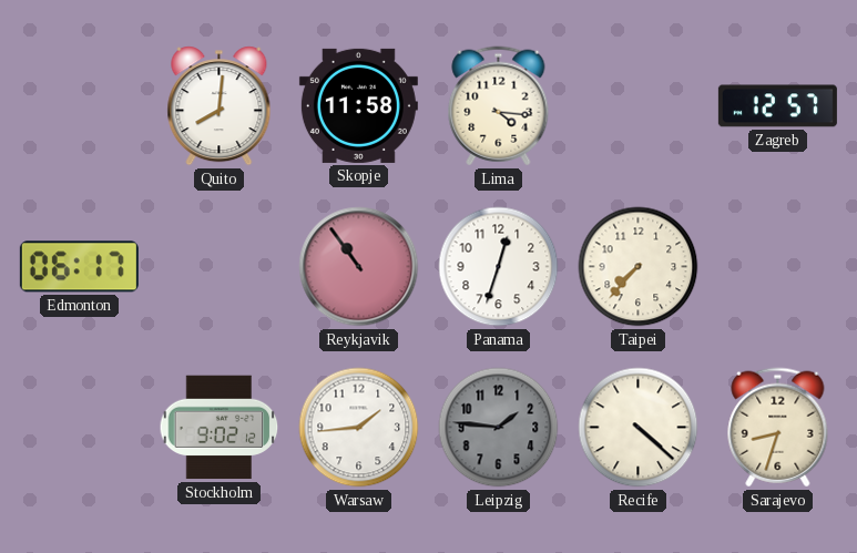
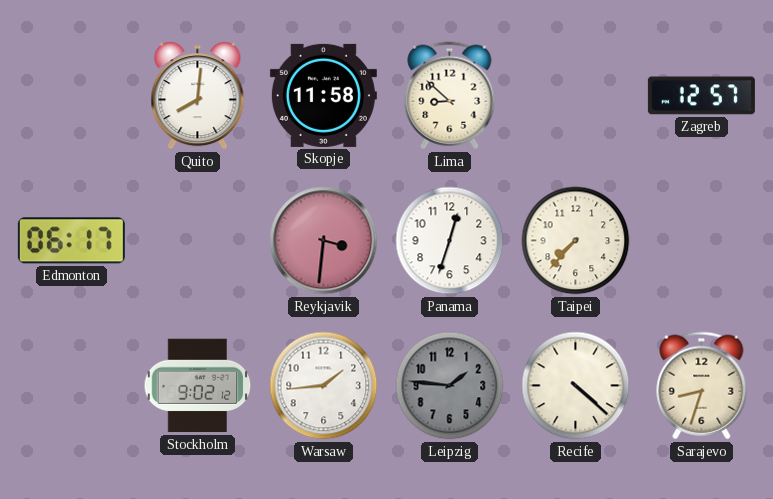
Lima: 4:16 -> 8:52
Reykjavik: 10:54 -> 3:31
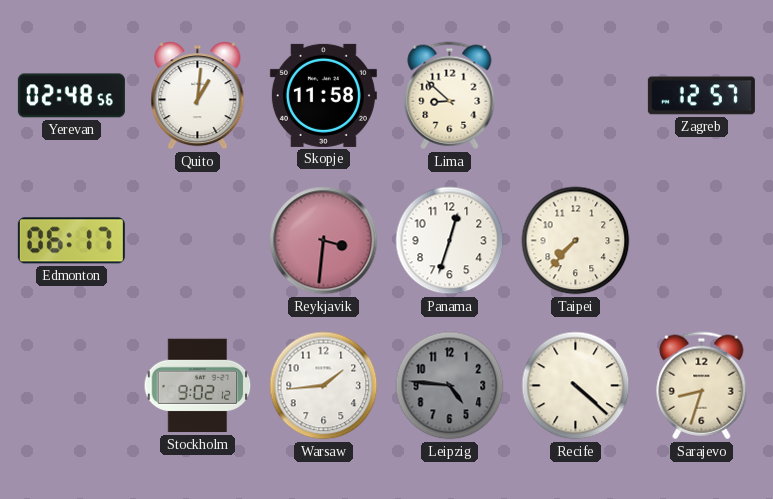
Yerevan: none -> 02:48
Quito: 8:01 -> 1:01
Leipzig: 1:46 -> 4:46
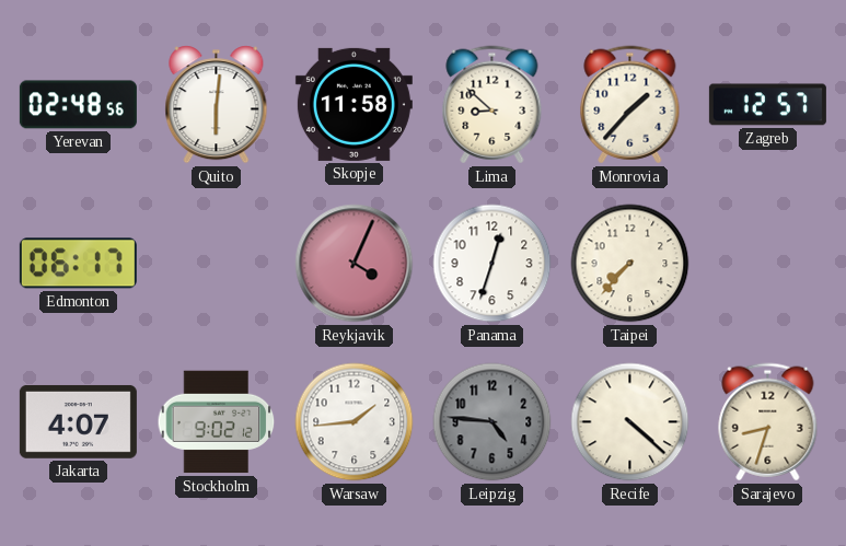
Quito: 1:01 -> 6:01
Monrovia: none -> 1:37
Reykjavik: 3:31 -> 4:04
Jakarta: none -> 4:07
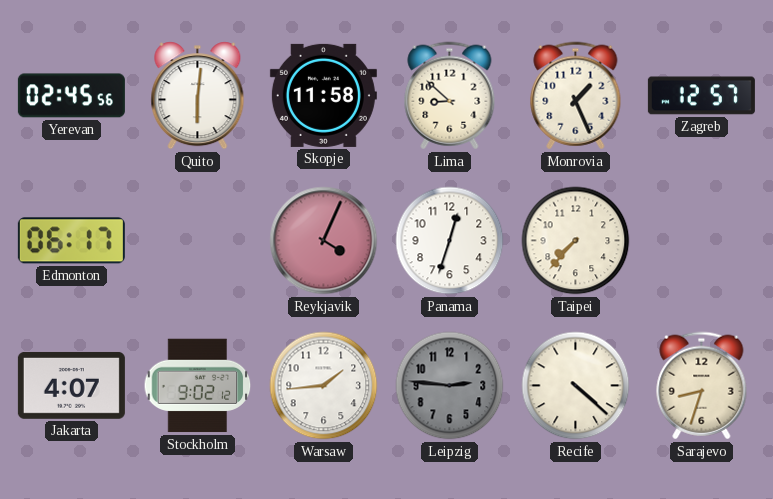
Yerevan: 02:48 -> 02:45
Monrovia: 1:37 -> 1:26
Leipzig: 4:46 -> 2:46
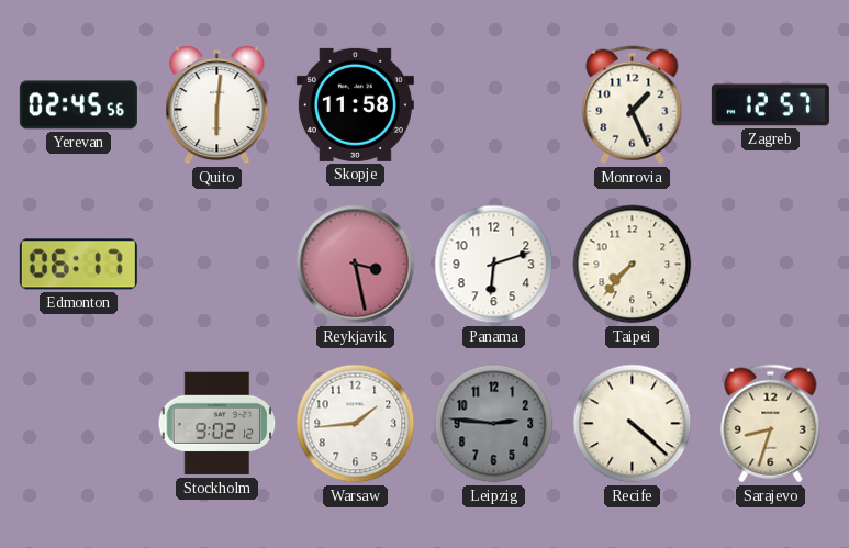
Lima: 8:52 -> none
Reykjavik: 4:04 -> 3:28
Panama: 12:33 -> 6:12
Jakarta: 4:07 -> none
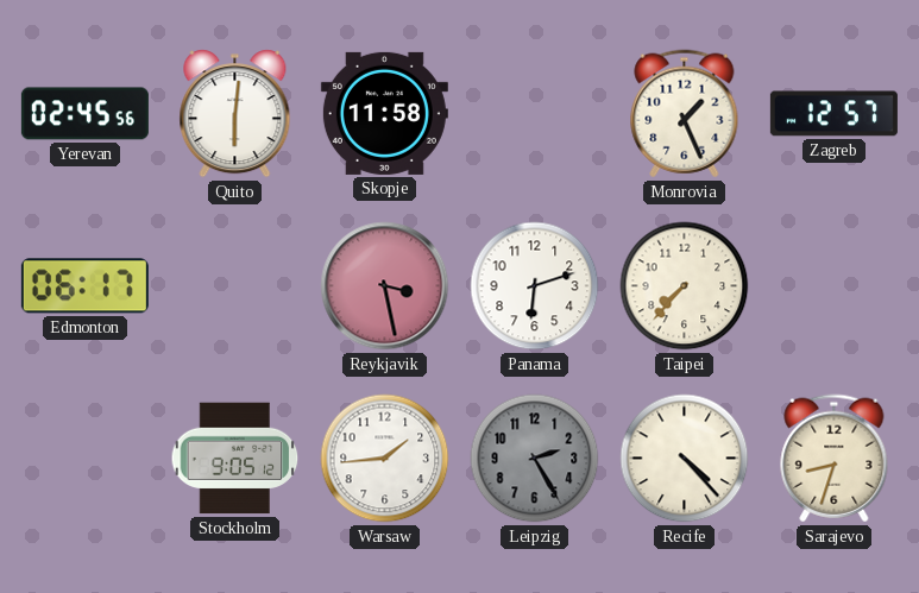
Stockholm: 9:02 -> 9:05
Leipzig: 2:46 -> 2:25
Recife: 4:22 -> 4:23
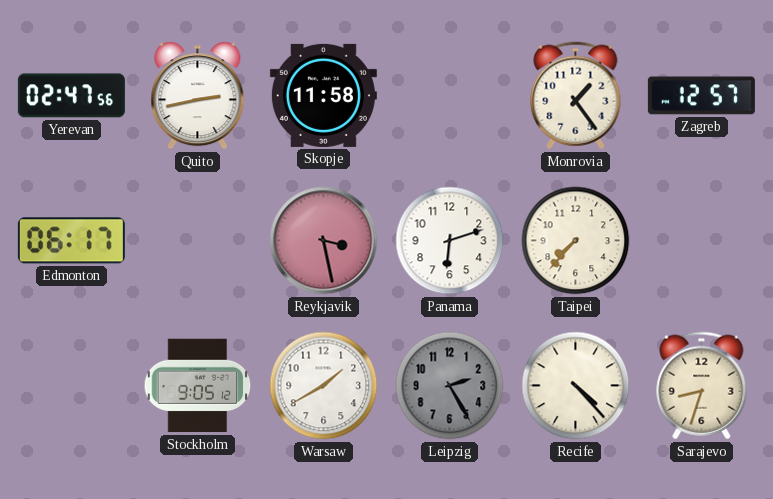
Yerevan: 02:45 -> 02:47
Quito: 6:01 -> 2:43
Monrovia: 1:26 -> 1:24
Warsaw: 1:44 -> 1:40
